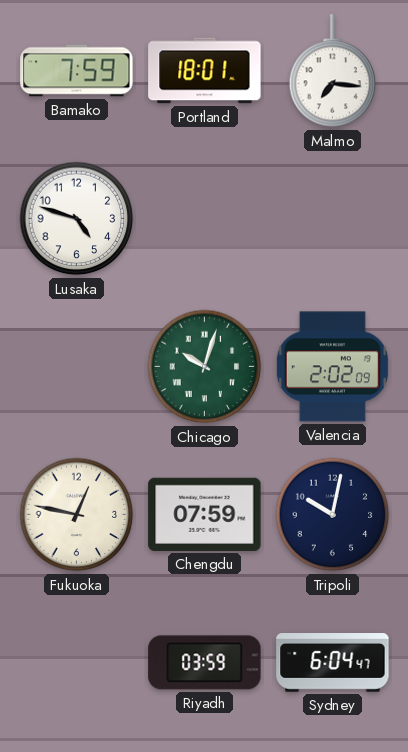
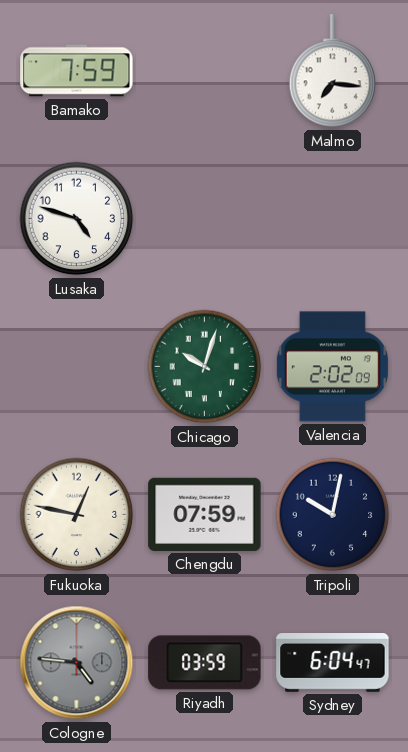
Portland: 18:01 -> none
Cologne: none -> 4:46
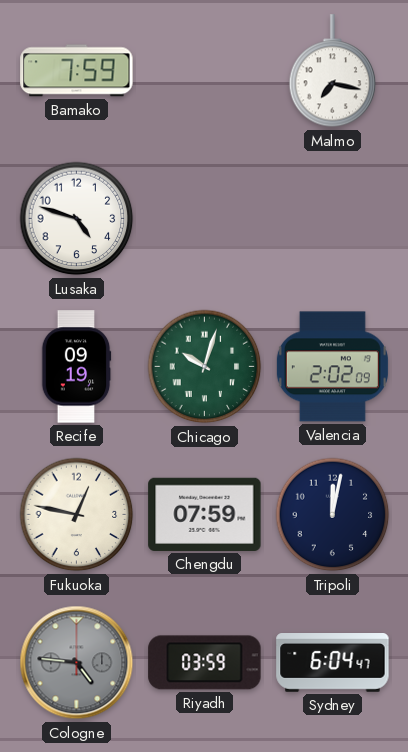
Malmo: 7:16 -> 7:17
Recife: none -> 09:19
Tripoli: 10:02 -> 12:02
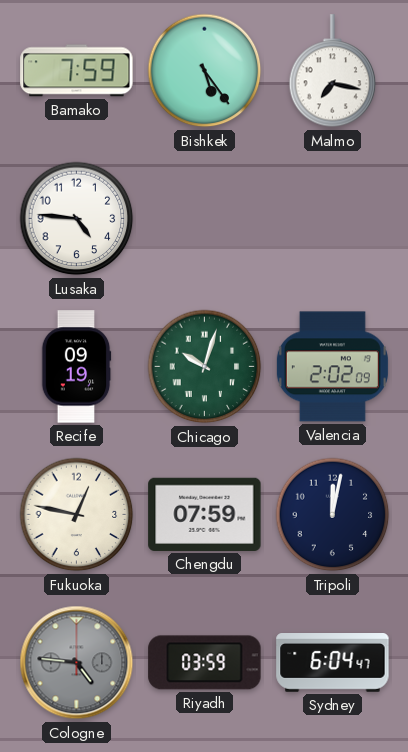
Bishkek: none -> 5:24
Lusaka: 4:48 -> 4:46
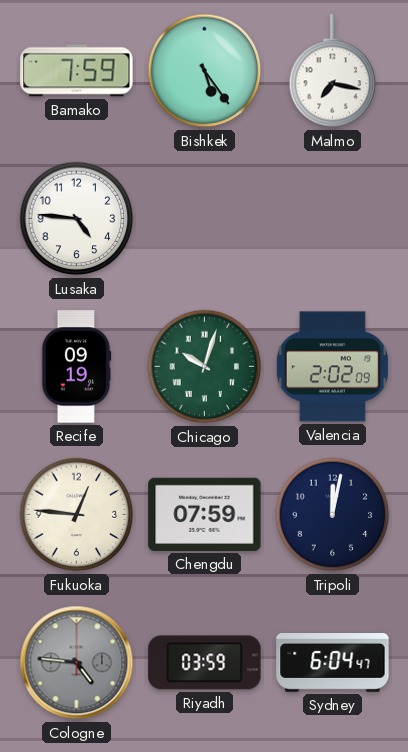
Fukuoka: 12:47 -> 12:46
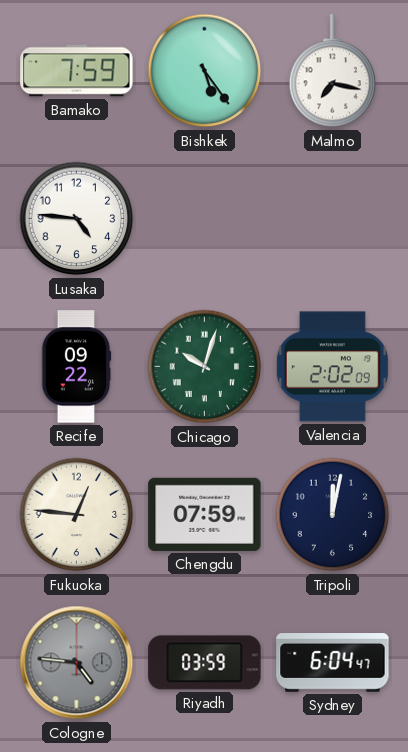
Recife: 09:19 -> 09:22
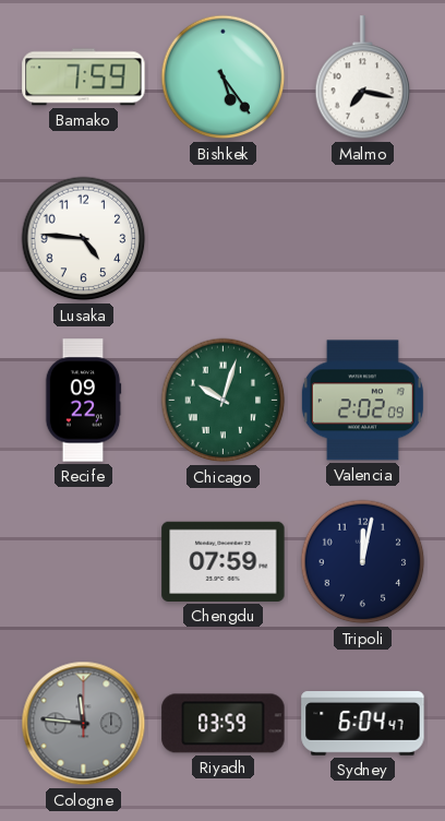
Fukuoka: 12:46 -> none
Cologne: 4:46 -> 11:46
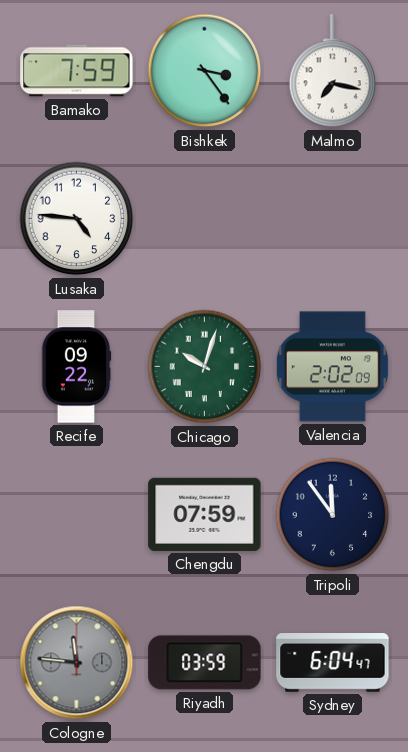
Bishkek: 5:24 -> 3:24
Tripoli: 12:02 -> 11:54
